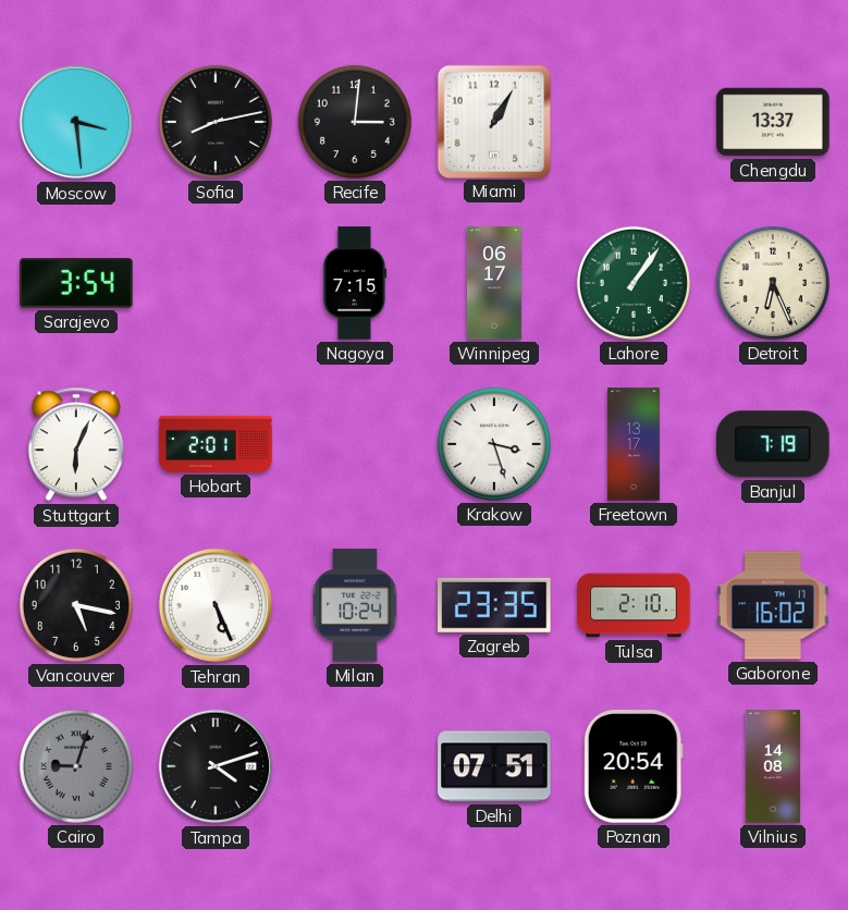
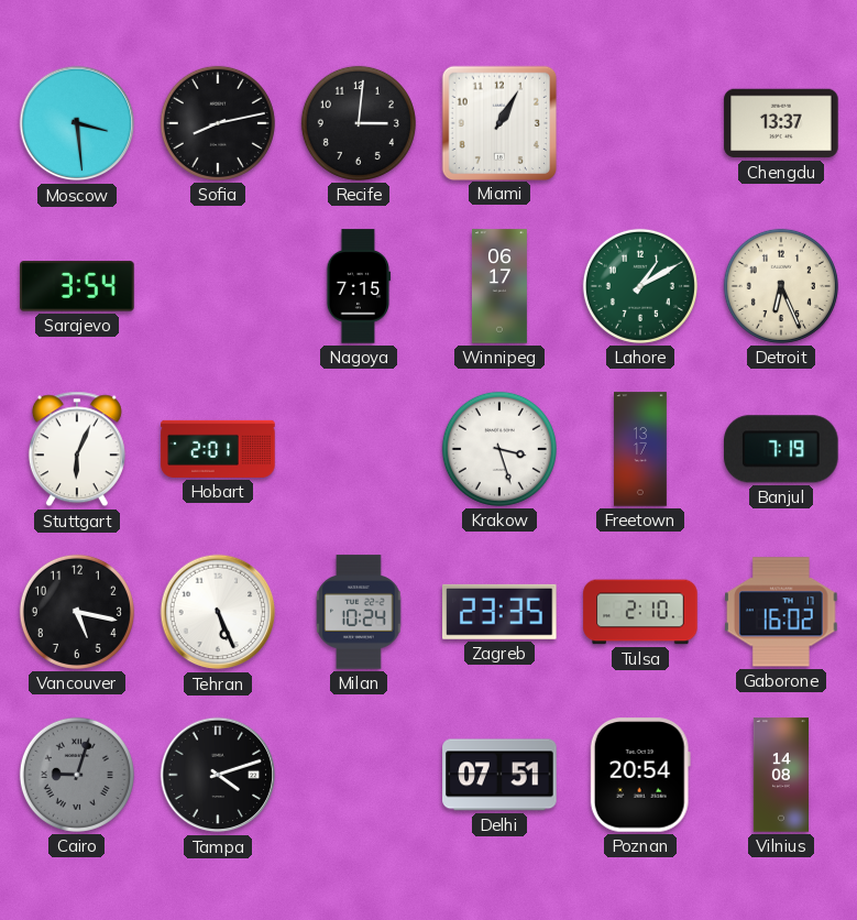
Lahore: 1:06 -> 1:10
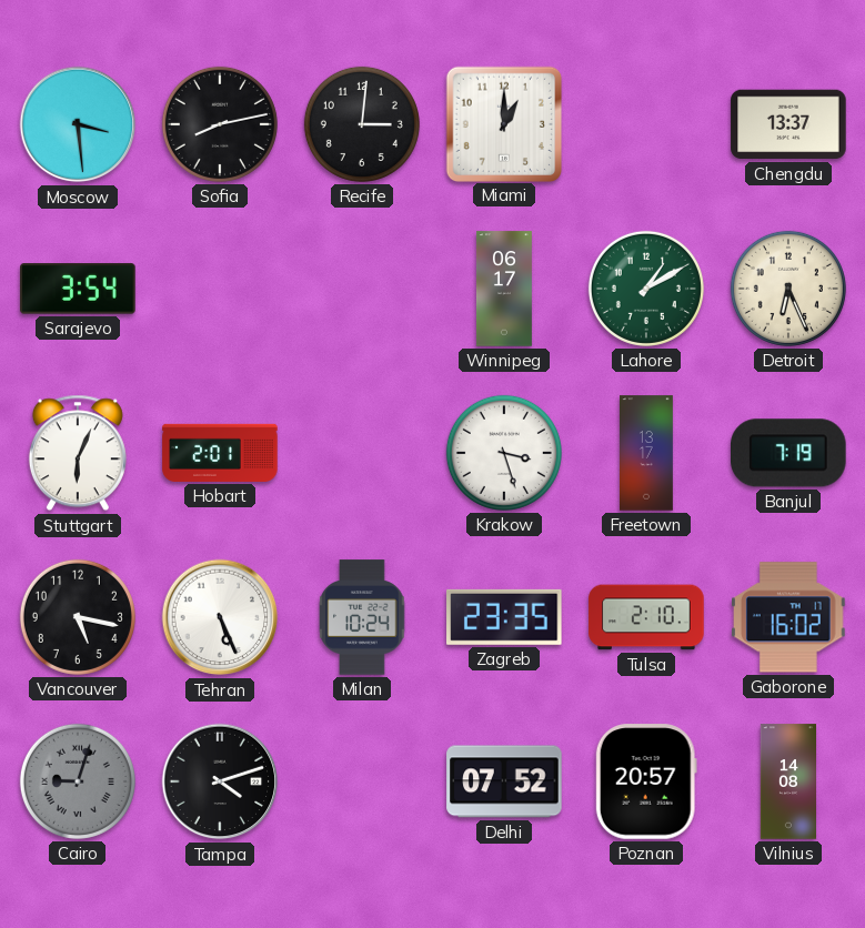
Miami: 1:05 -> 1:00
Nagoya: 7:15 -> none
Delhi: 07:51 -> 07:52
Poznan: 20:54 -> 20:57
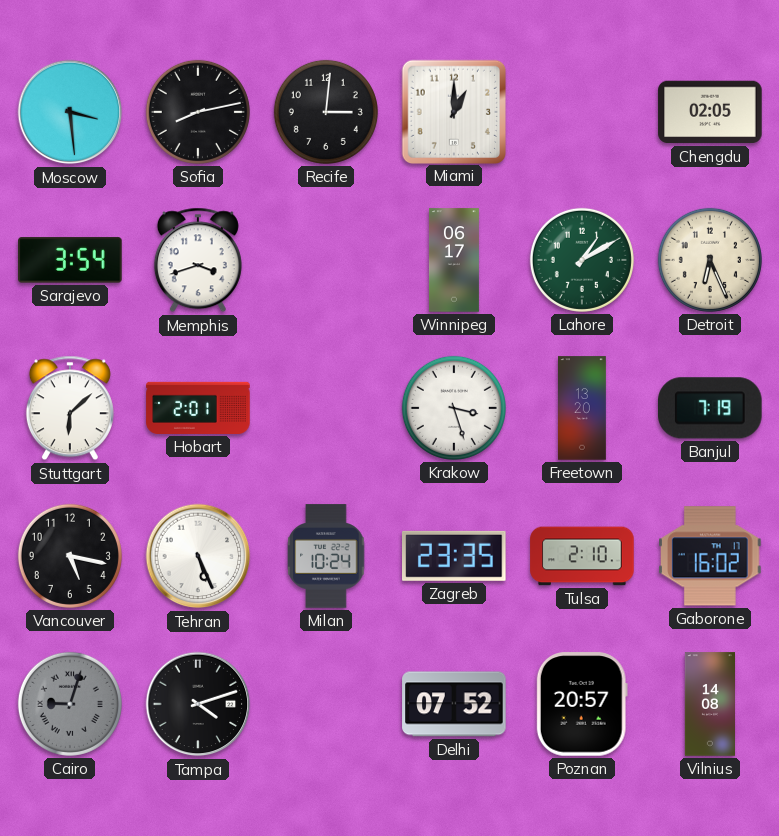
Chengdu: 13:37 -> 02:05
Memphis: none -> 3:42
Stuttgart: 6:04 -> 6:08
Freetown: 13:17 -> 13:20
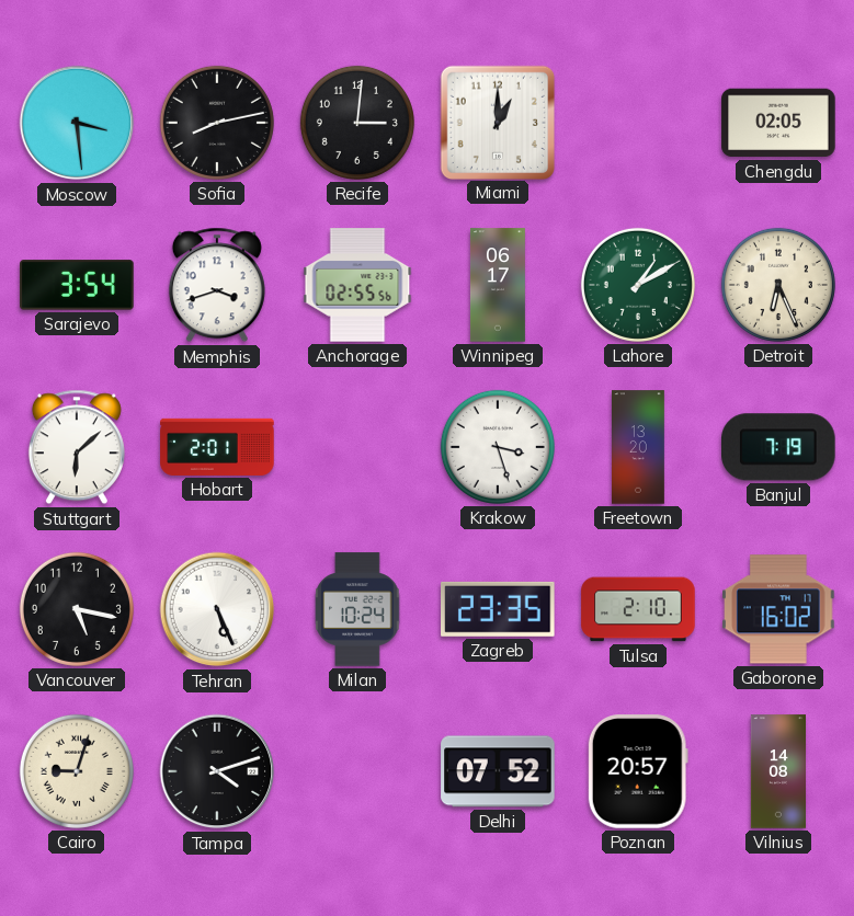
Anchorage: none -> 02:55
Cairo dial: grey -> cream
